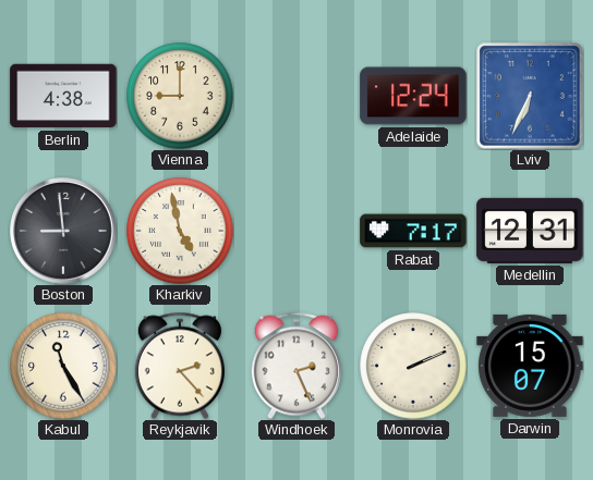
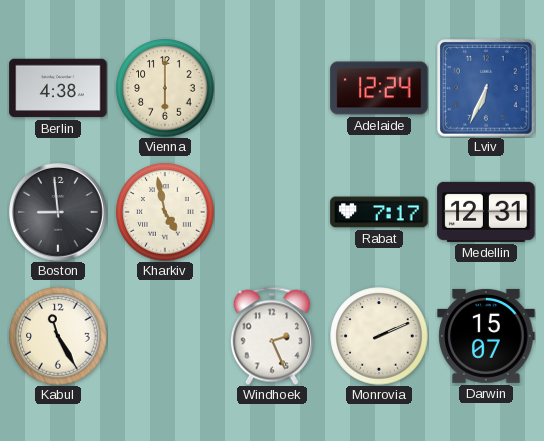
Vienna: 9:00 -> 6:00
Reykjavik: 2:23 -> none
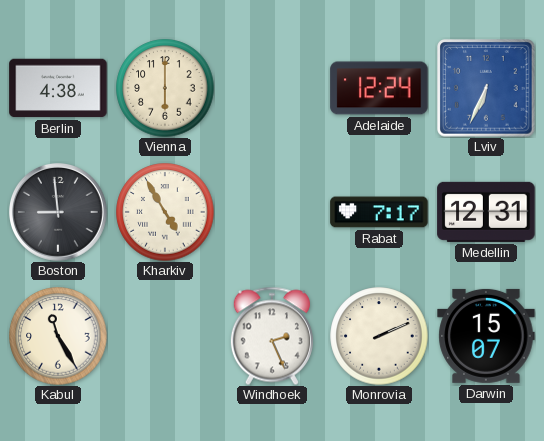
Kharkiv: 4:58 -> 4:55
